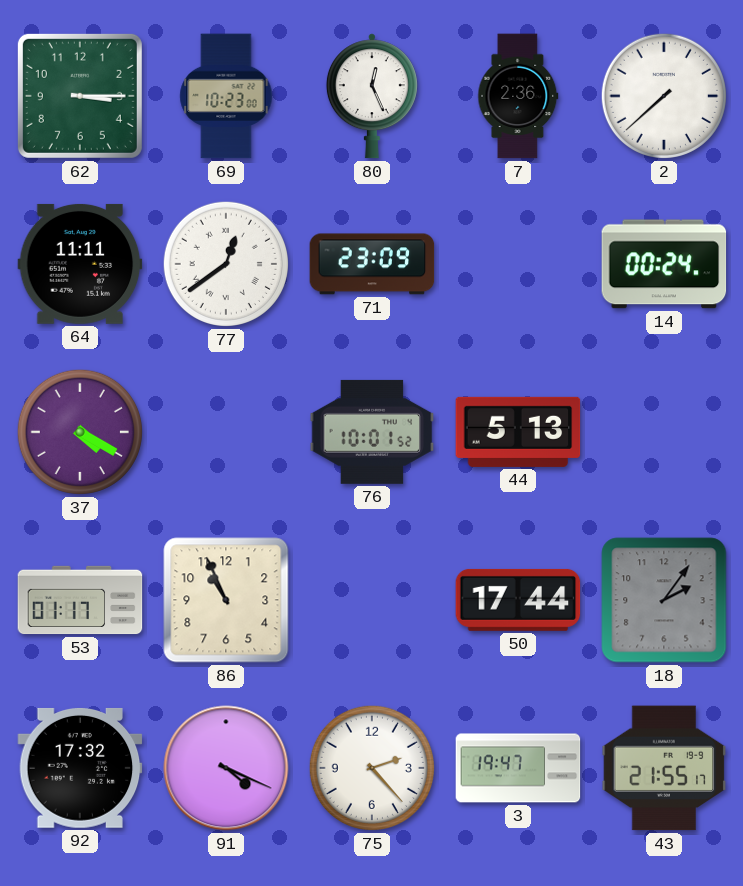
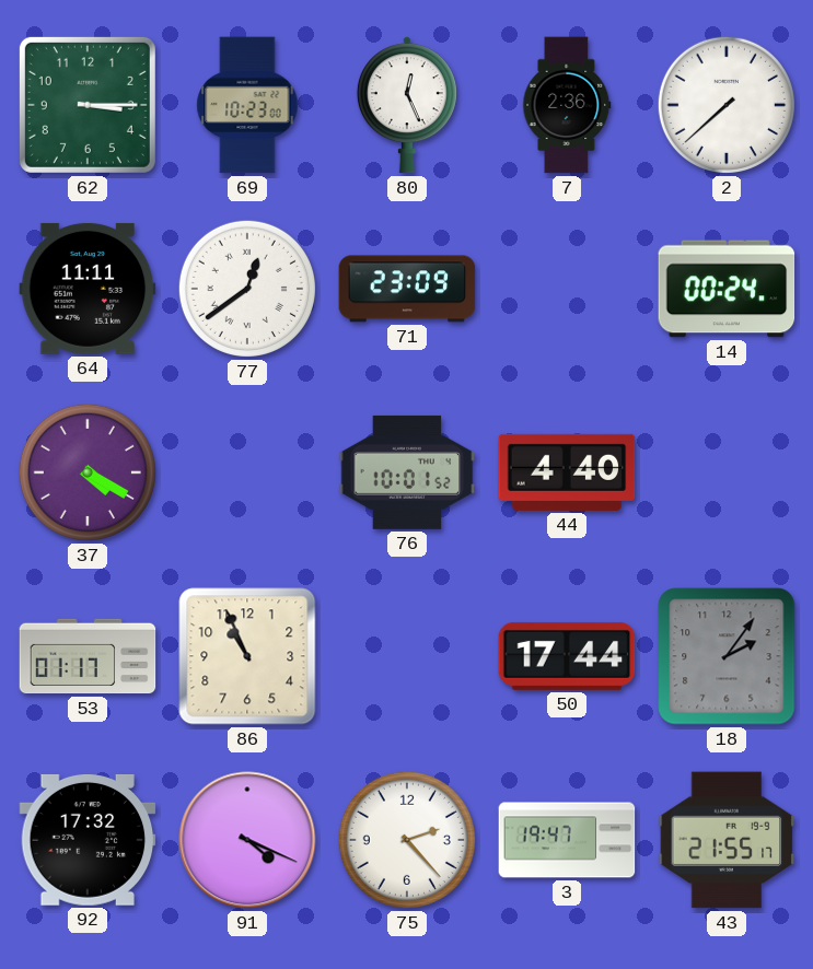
44: 5:13 -> 4:40
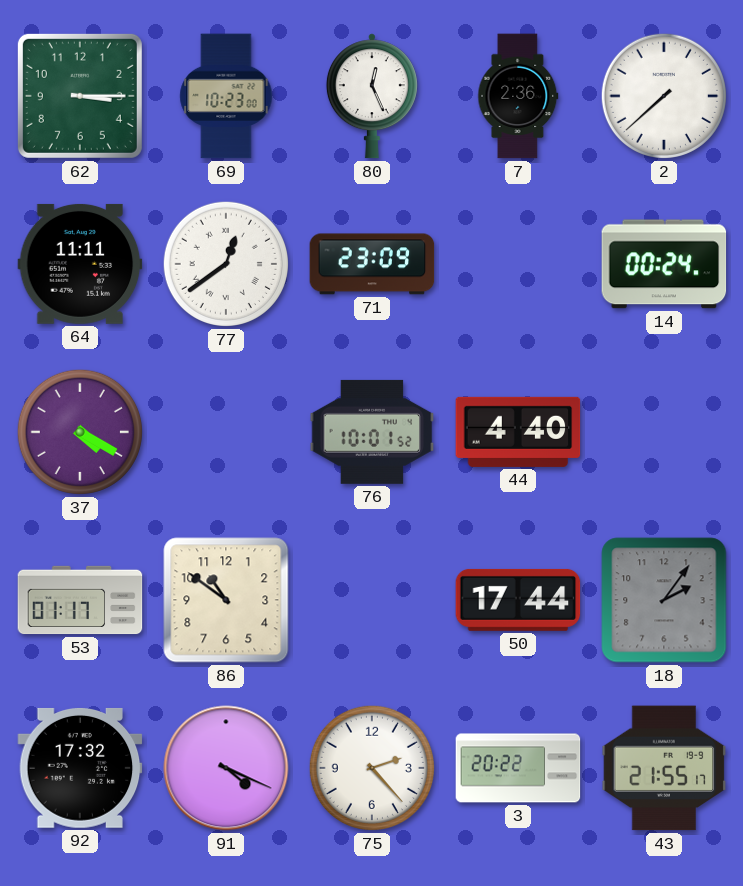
86: 10:56 -> 10:51
3: 19:47 -> 20:22
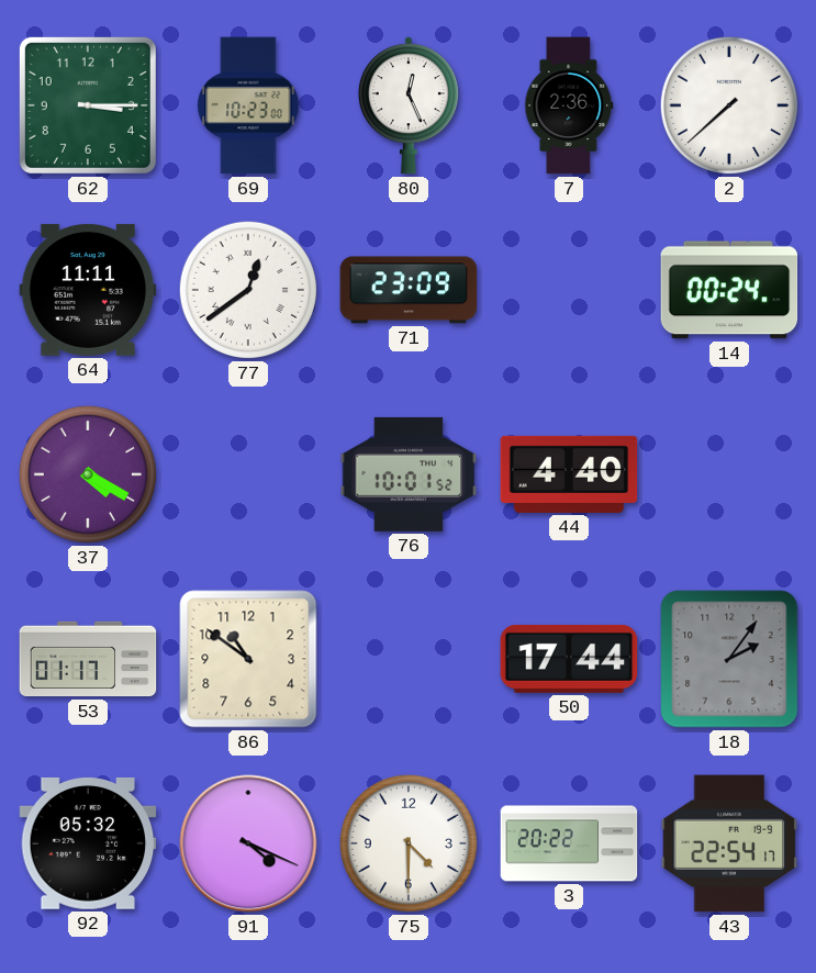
92: 17:32 -> 05:32
75: 2:23 -> 4:30
43: 21:55 -> 22:54
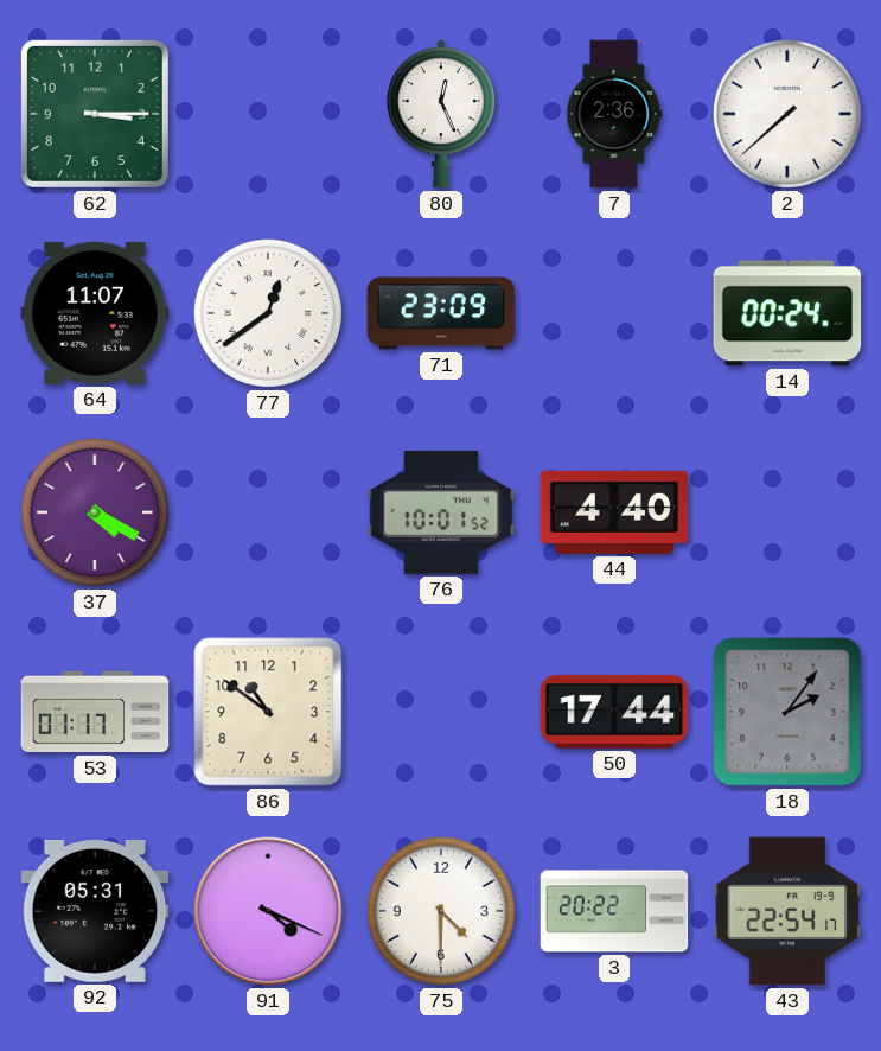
69: 10:23 -> none
64: 11:11 -> 11:07
92: 05:32 -> 05:31
